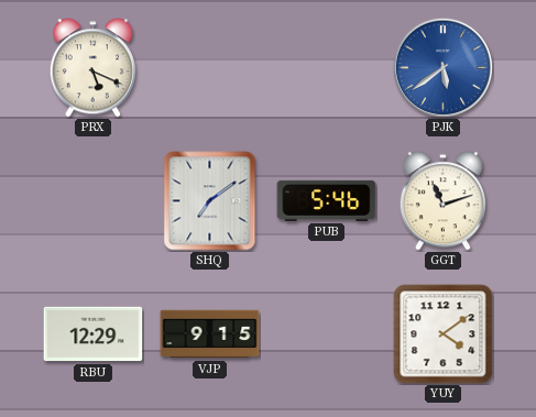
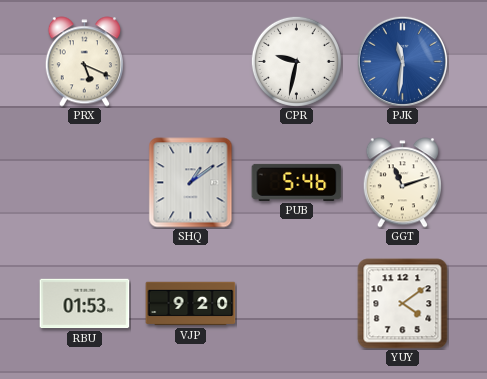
CPR: none -> 9:32
PJK: 5:39 -> 11:31
SHQ: 7:09 -> 1:09
RBU: 12:29 -> 01:53
VJP: 9:15 -> 9:20
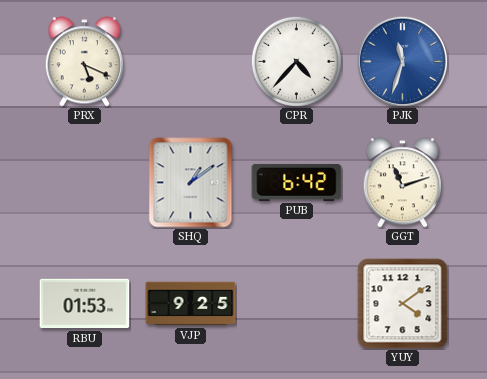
CPR: 9:32 -> 4:37
PJK: 11:31 -> 11:33
PUB: 5:46 -> 6:42
VJP: 9:20 -> 9:25
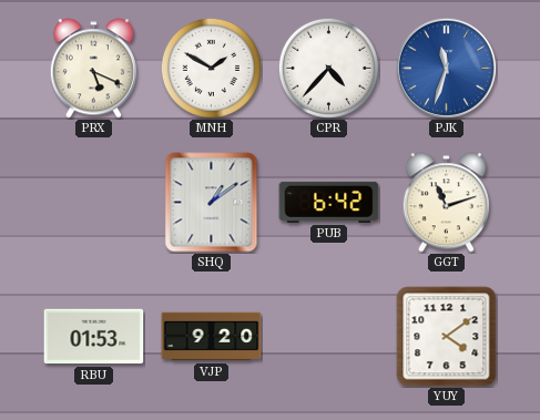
MNH: none -> 1:50
VJP: 9:25 -> 9:20
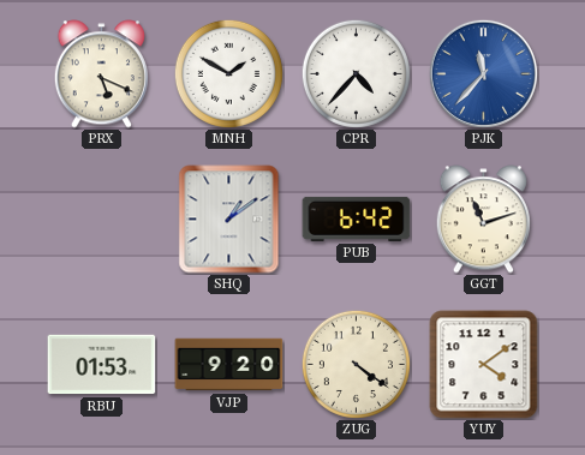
PJK: 11:33 -> 11:37
ZUG: none -> 4:21
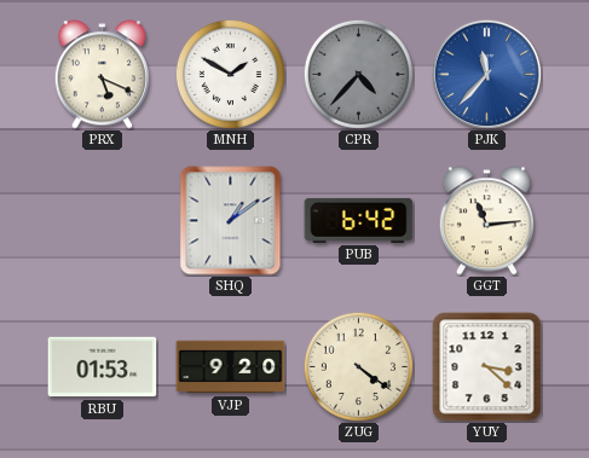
CPR dial: white -> grey
GGT: 11:12 -> 11:14
YUY: 4:09 -> 3:22
